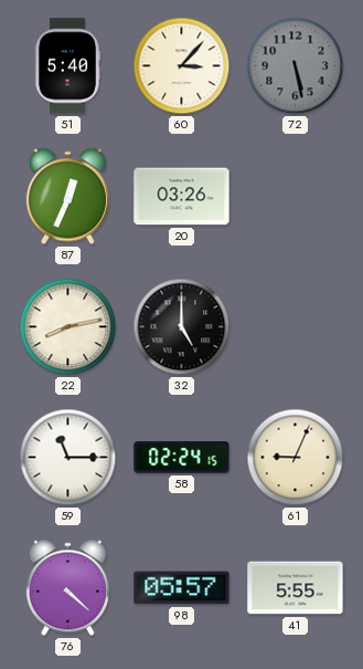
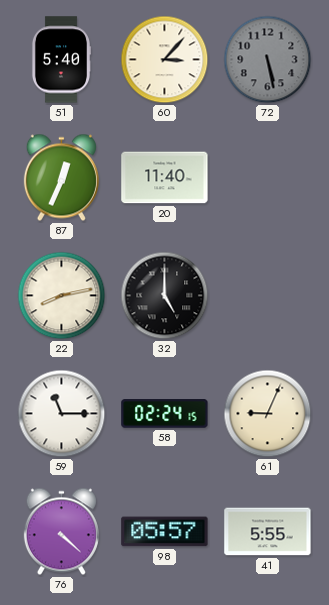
20: 03:26 -> 11:40
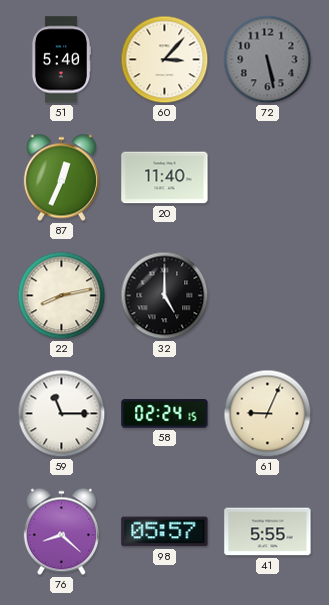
76: 4:22 -> 8:22
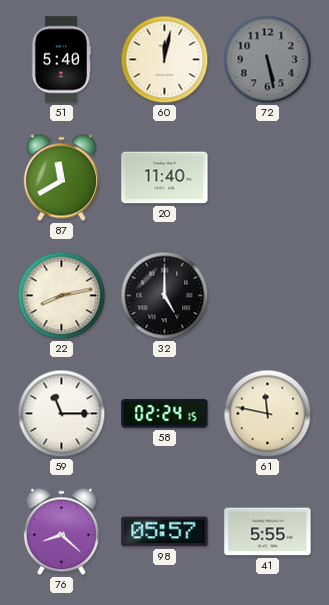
60: 3:07 -> 12:02
87: 12:34 -> 11:40
61: 9:04 -> 11:47
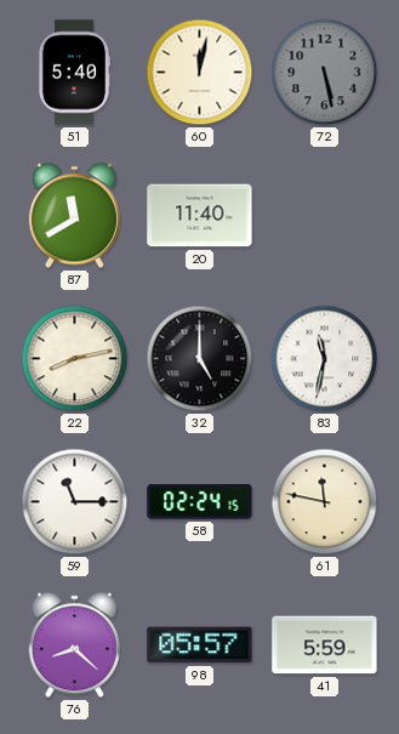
83: none -> 11:32
41: 5:55 -> 5:59
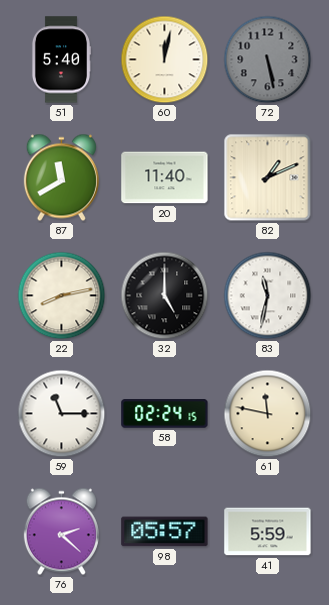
82: none -> 1:11
76: 8:22 -> 2:22
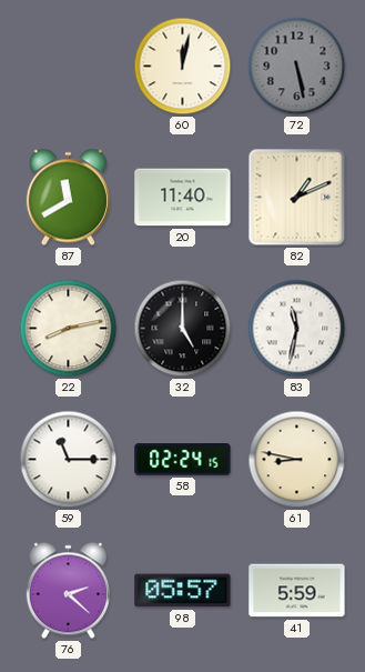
51: 5:40 -> none
61: 11:47 -> 8:47
